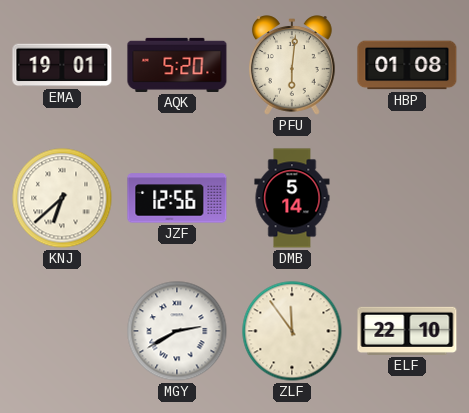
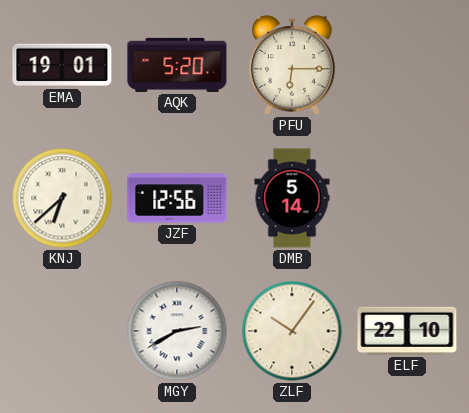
PFU: 6:01 -> 6:15
HBP: 01:08 -> none
ZLF: 11:54 -> 10:06
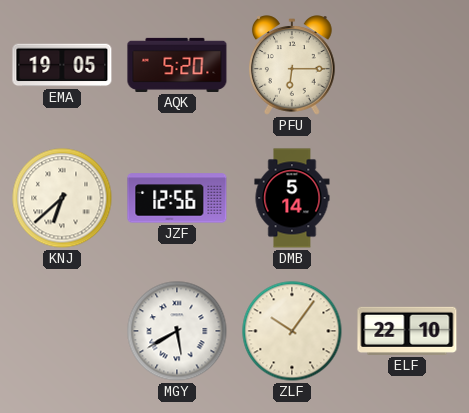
EMA: 19:01 -> 19:05
MGY: 2:40 -> 5:40
